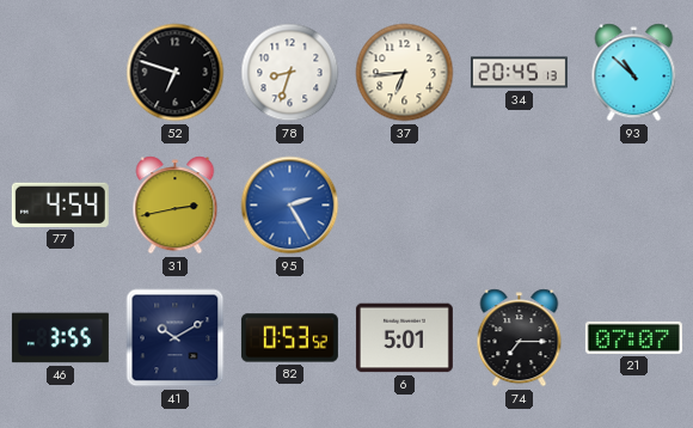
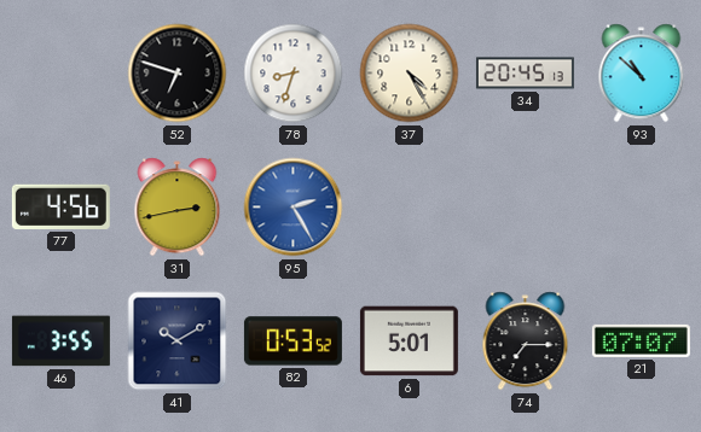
37: 6:44 -> 4:25
77: 4:54 -> 4:56
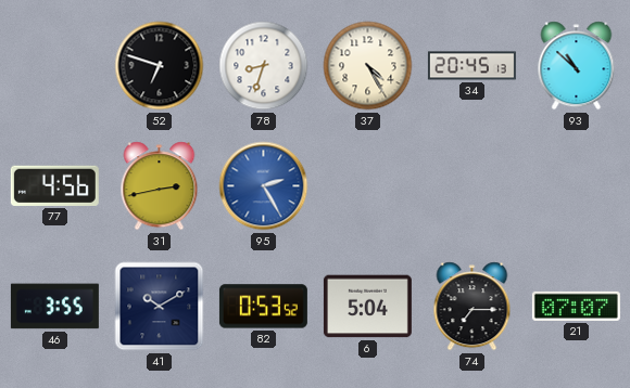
6: 5:01 -> 5:04
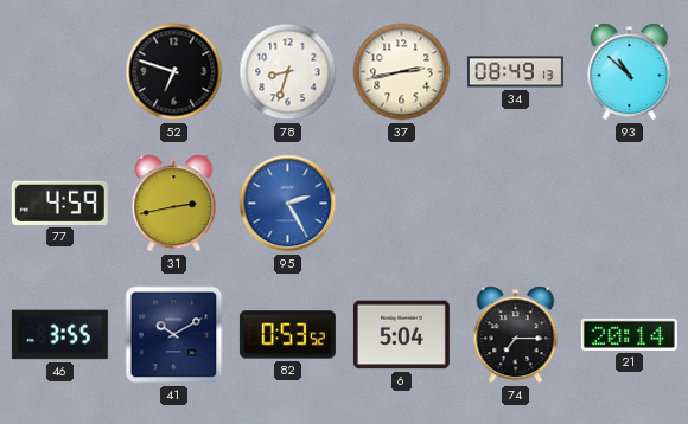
37: 4:25 -> 2:43
34: 20:45 -> 08:49
77: 4:56 -> 4:59
21: 07:07 -> 20:14
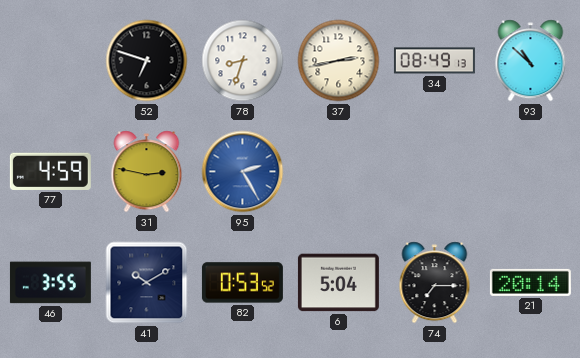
31: 2:43 -> 2:47
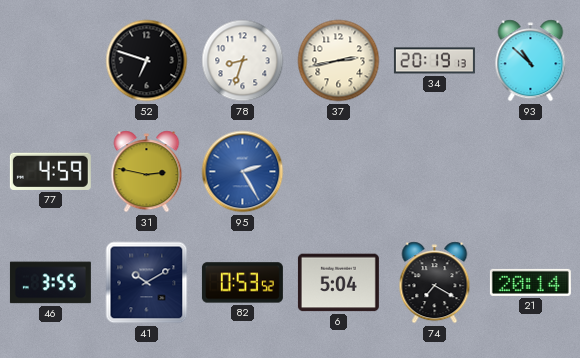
34: 08:49 -> 20:19
74: 7:15 -> 7:20
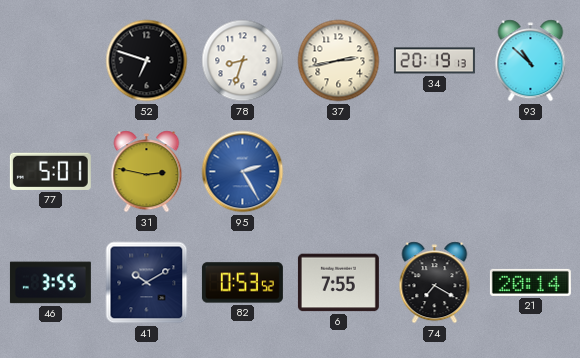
77: 4:59 -> 5:01
6: 5:04 -> 7:55
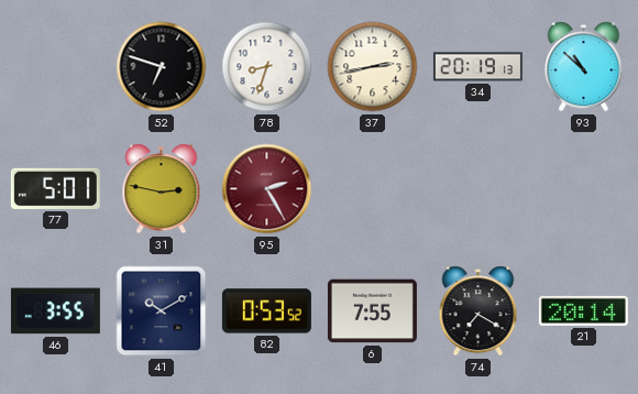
95 dial: blue -> burgundy
